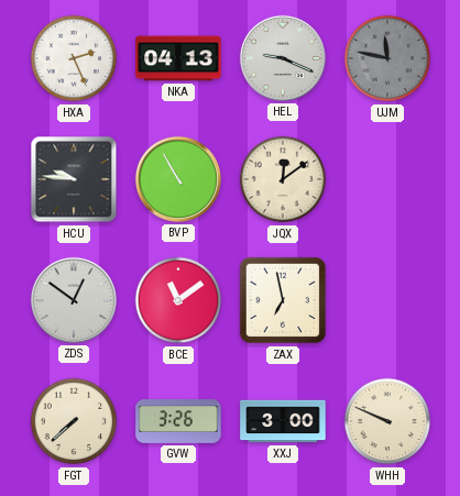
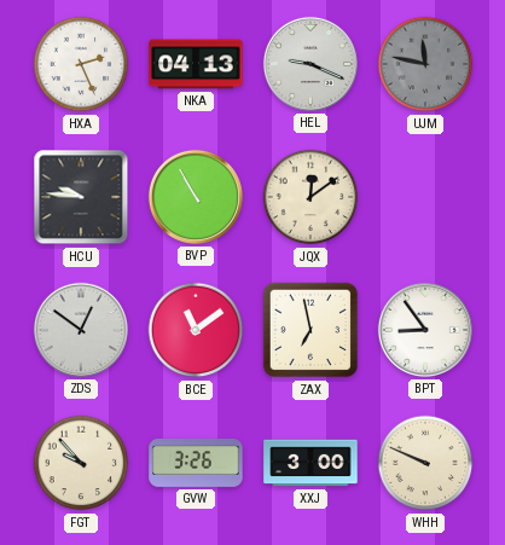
BPT: none -> 8:54
FGT: 7:38 -> 9:53
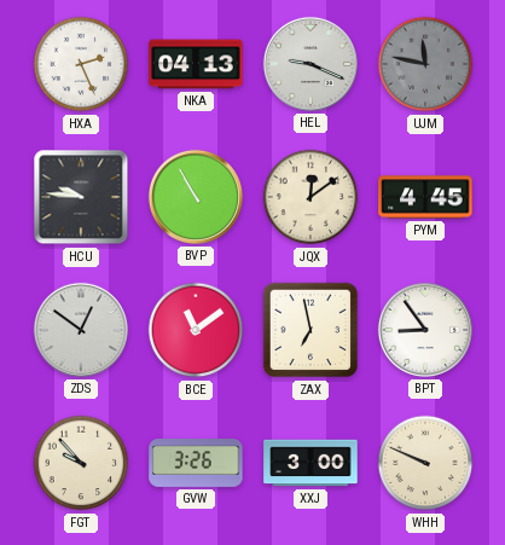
PYM: none -> 4:45
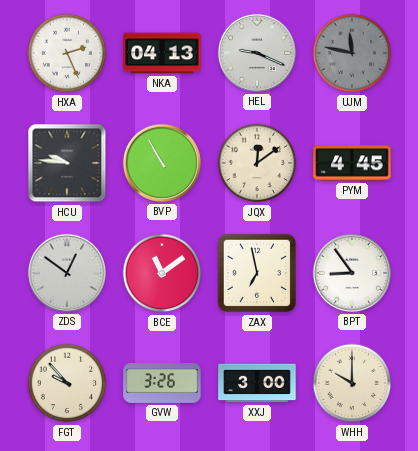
WHH: 9:49 -> 10:00
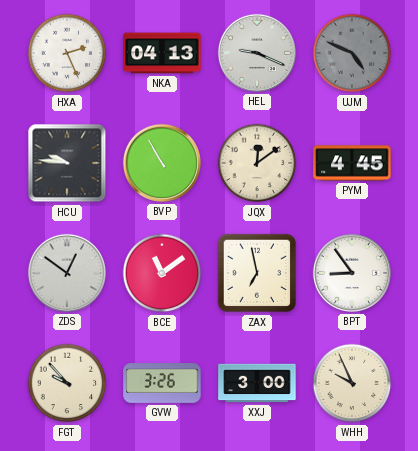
UJM: 11:47 -> 4:49
WHH: 10:00 -> 9:56
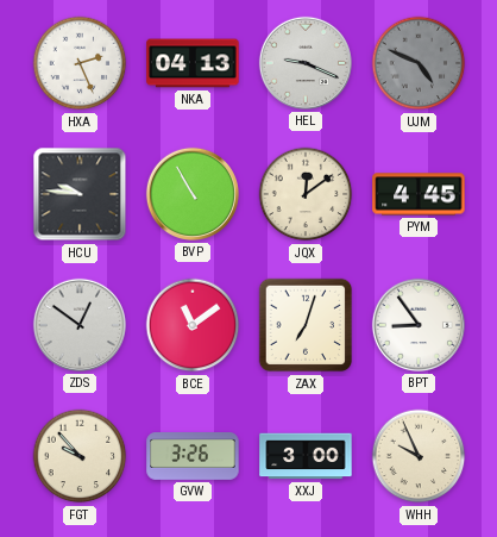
ZAX: 6:58 -> 7:03
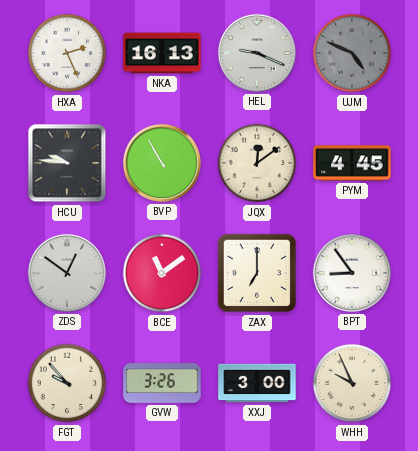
NKA: 04:13 -> 16:13
ZAX: 7:03 -> 7:00
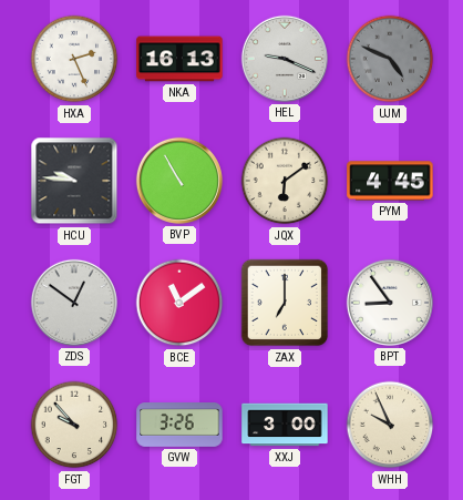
JQX: 12:09 -> 6:09
